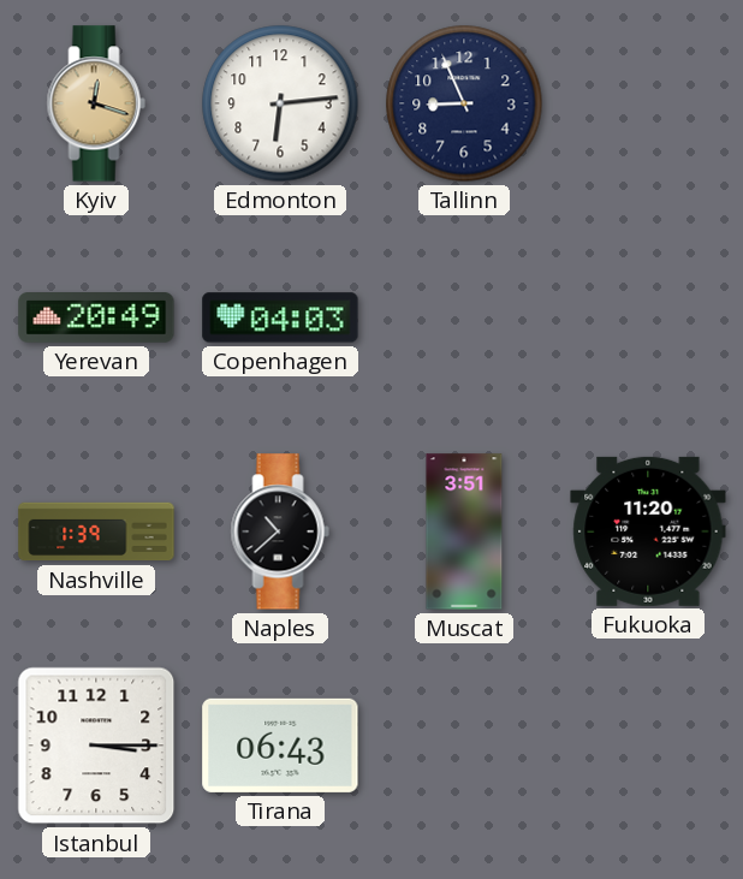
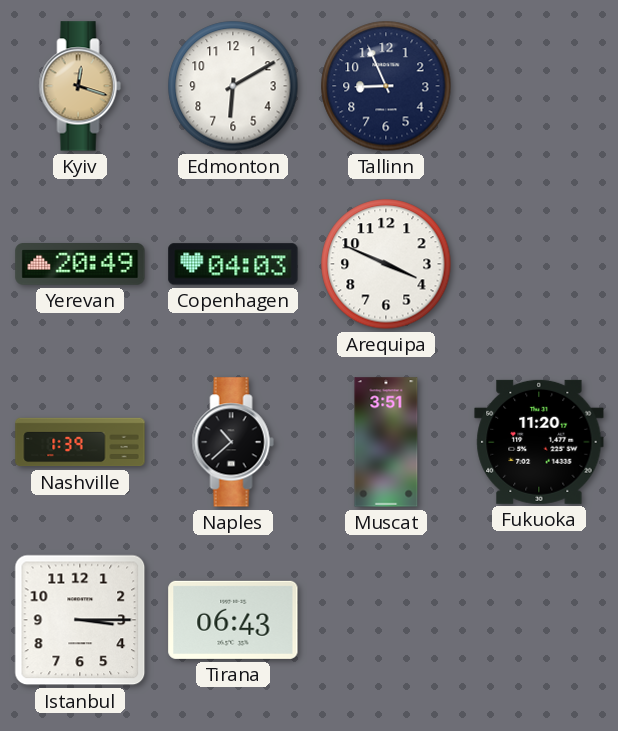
Edmonton: 6:14 -> 6:10
Arequipa: none -> 3:49
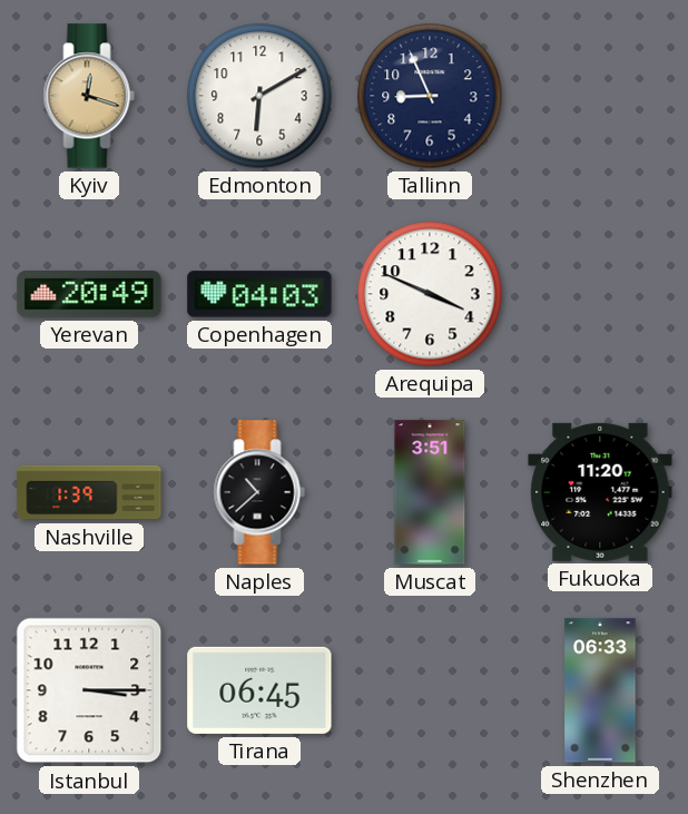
Tirana: 06:43 -> 06:45
Shenzhen: none -> 06:33
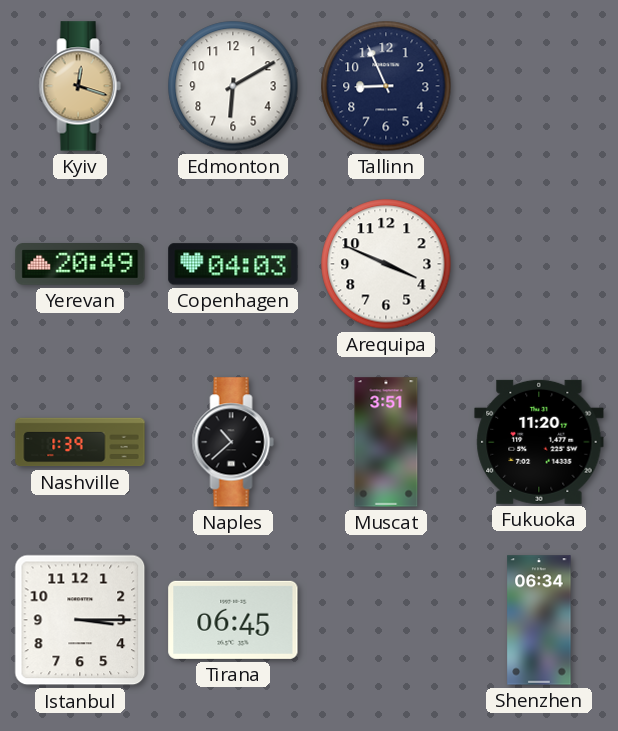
Shenzhen: 06:33 -> 06:34
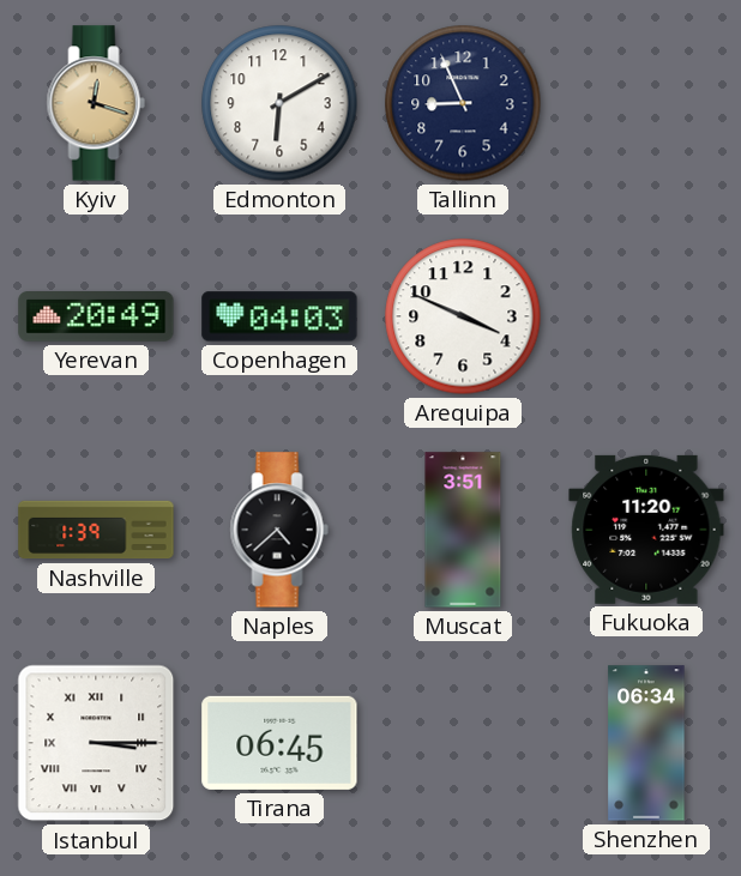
Naples: 10:38 -> 4:38
Istanbul numerals: Arabic -> Roman
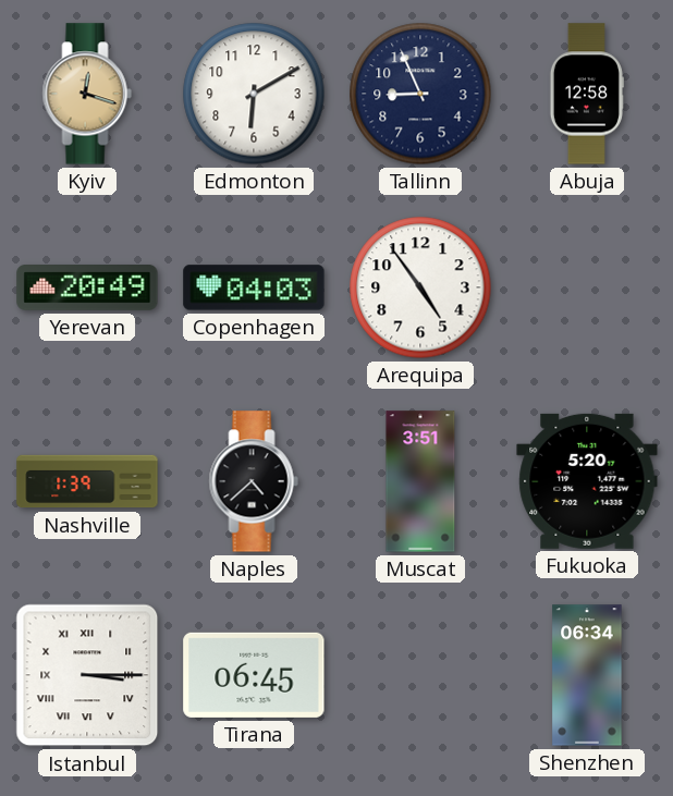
Abuja: none -> 12:58
Arequipa: 3:49 -> 4:54
Fukuoka: 11:20 -> 5:20
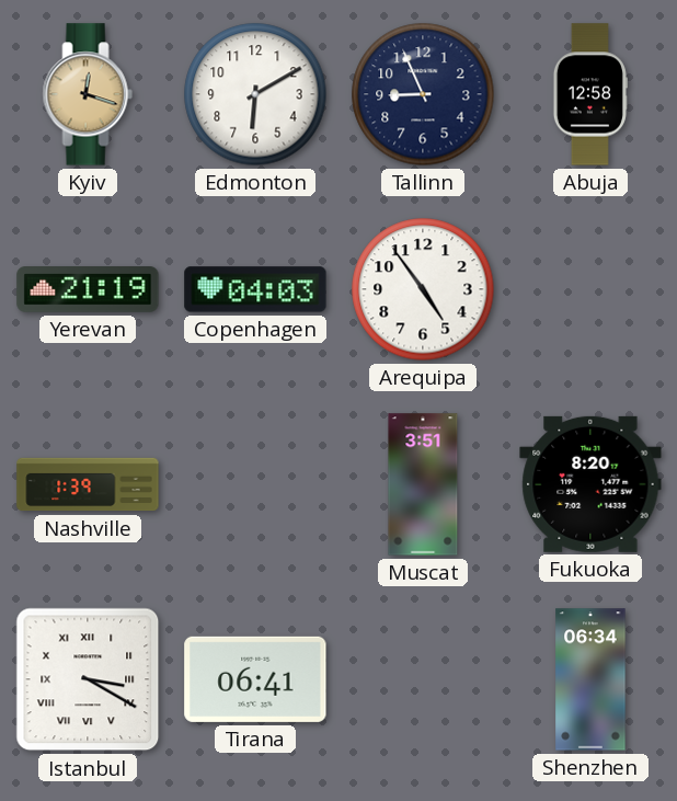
Yerevan: 20:49 -> 21:19
Naples: 4:38 -> none
Fukuoka: 5:20 -> 8:20
Istanbul: 3:15 -> 3:20
Tirana: 06:45 -> 06:41
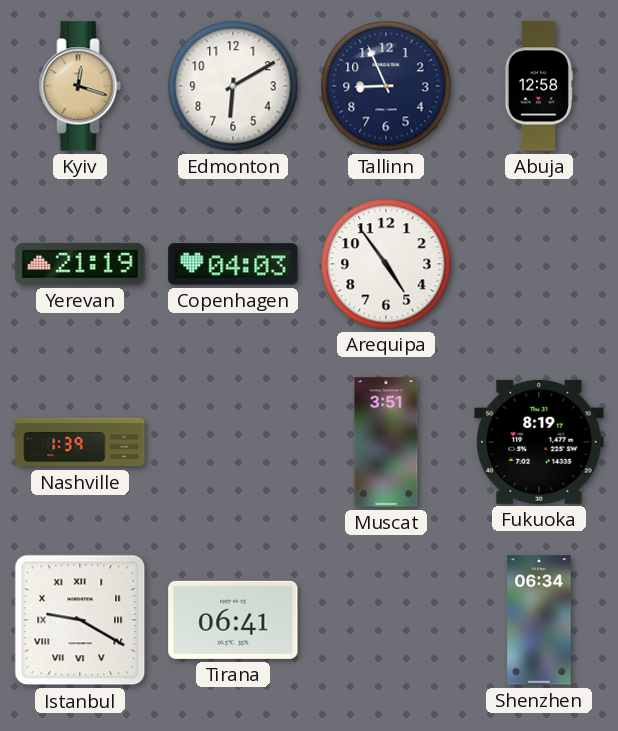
Fukuoka: 8:20 -> 8:19
Istanbul: 3:20 -> 9:20
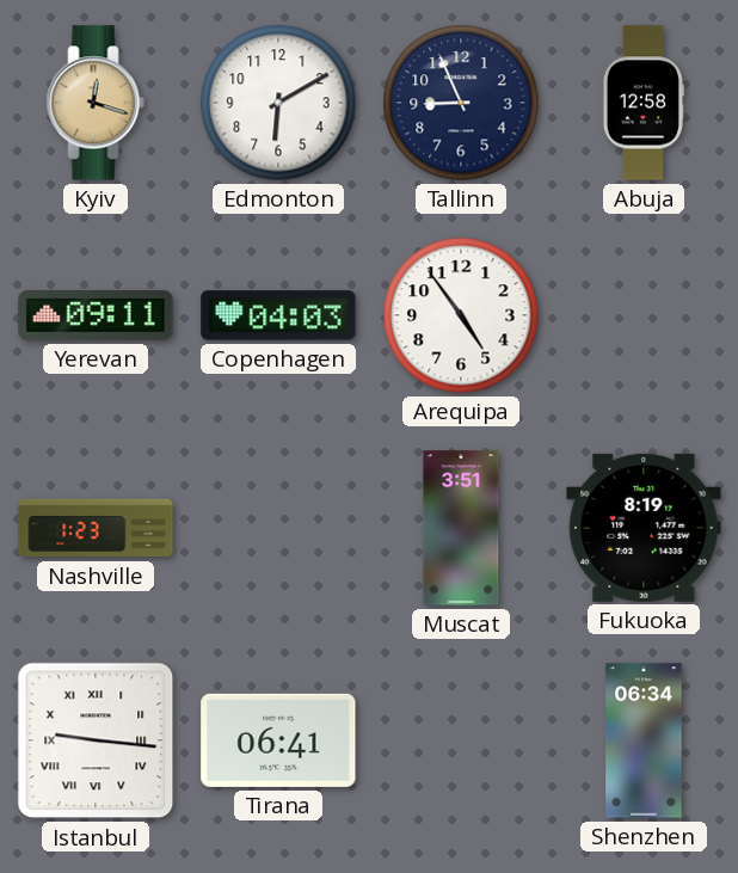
Yerevan: 21:19 -> 09:11
Nashville: 1:39 -> 1:23
Istanbul: 9:20 -> 9:16
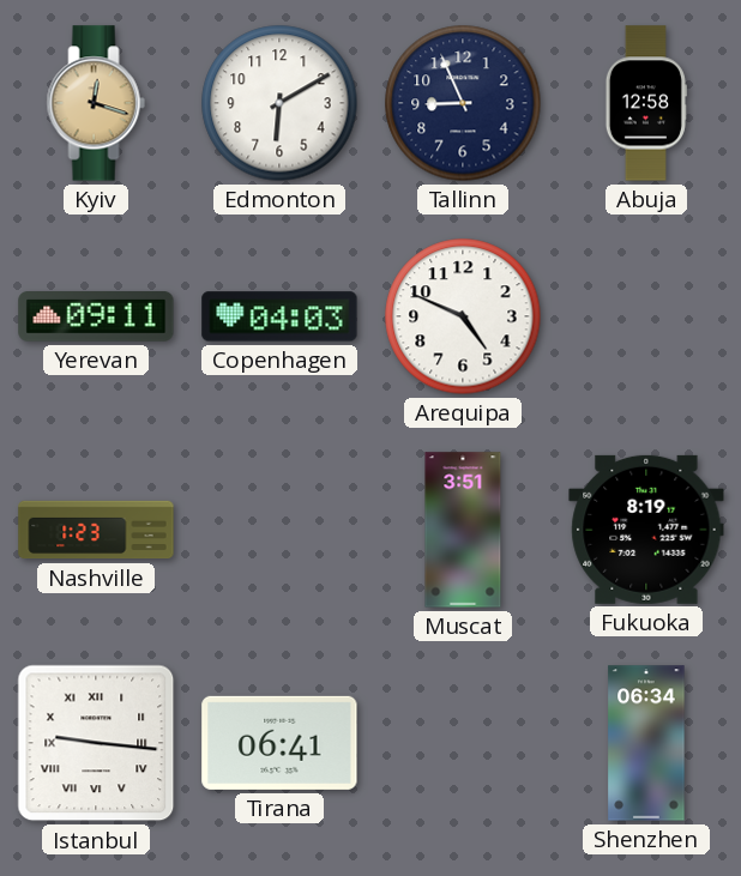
Arequipa: 4:54 -> 4:49
